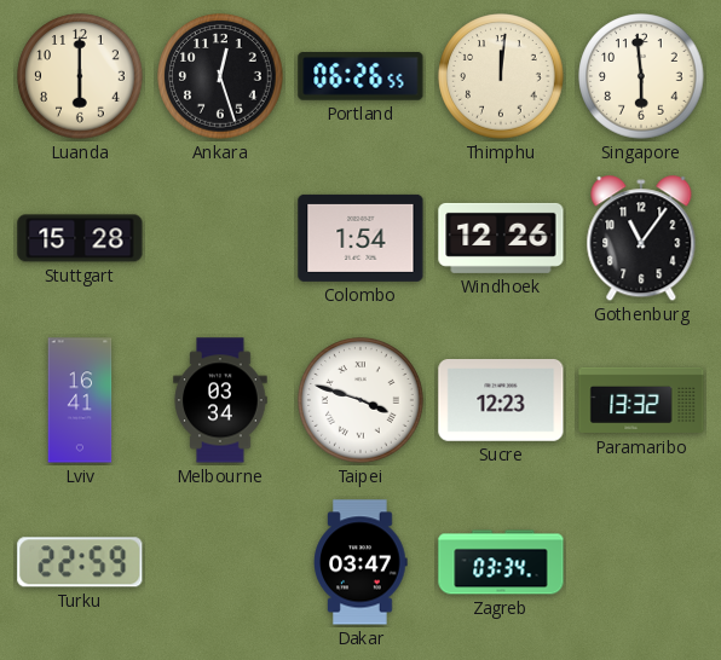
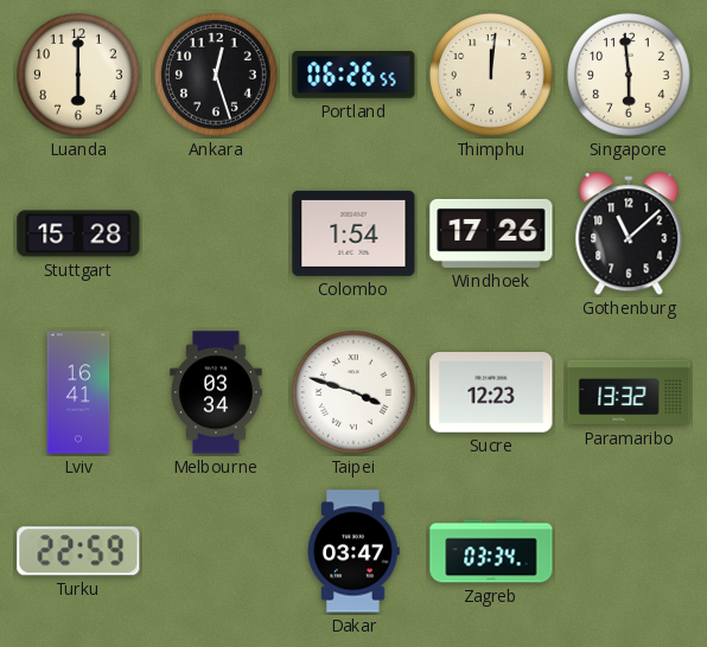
Windhoek: 12:26 -> 17:26
Gothenburg: 11:06 -> 11:08
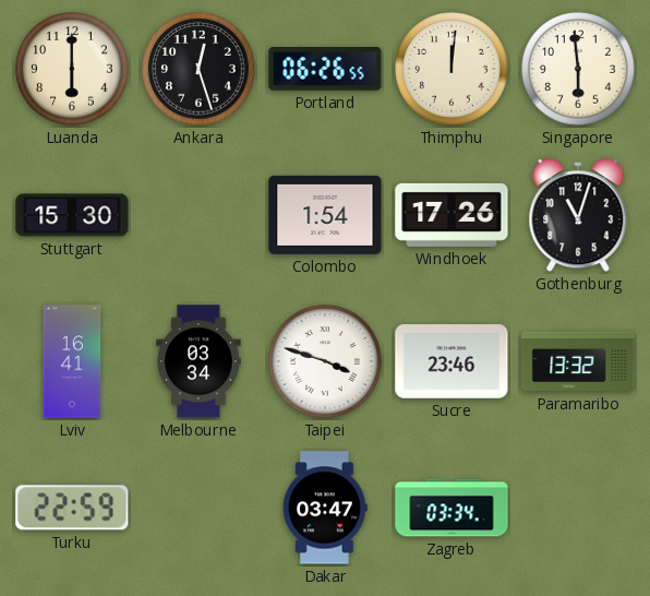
Stuttgart: 15:28 -> 15:30
Gothenburg: 11:08 -> 11:03
Sucre: 12:23 -> 23:46
